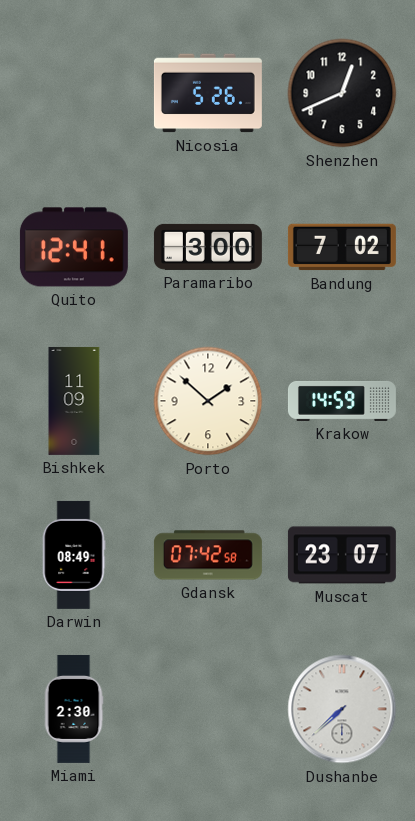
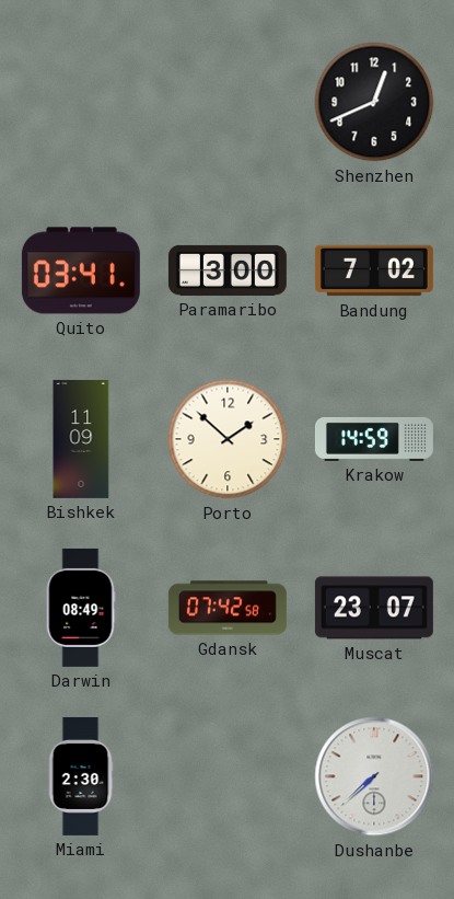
Nicosia: 5:26 -> none
Quito: 12:41 -> 03:41
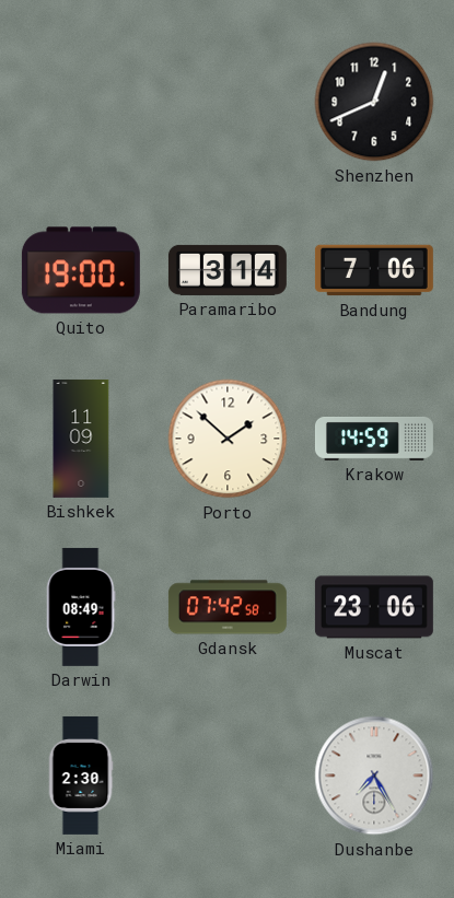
Quito: 03:41 -> 19:00
Paramaribo: 3:00 -> 3:14
Bandung: 7:02 -> 7:06
Muscat: 23:07 -> 23:06
Dushanbe: 7:38 -> 7:25
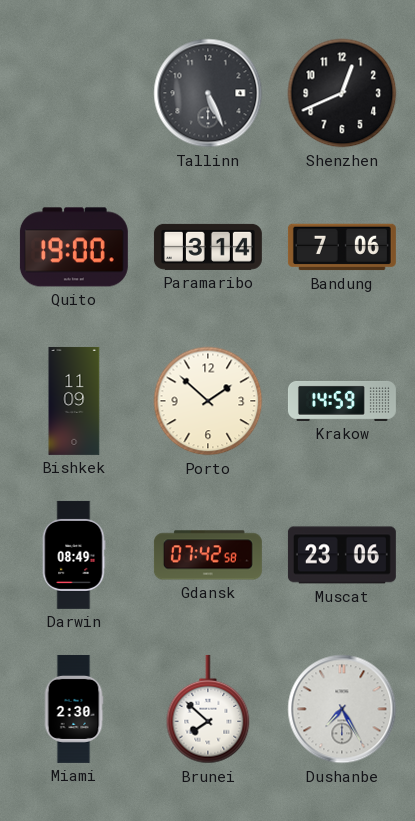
Tallinn: none -> 5:26
Brunei: none -> 7:52
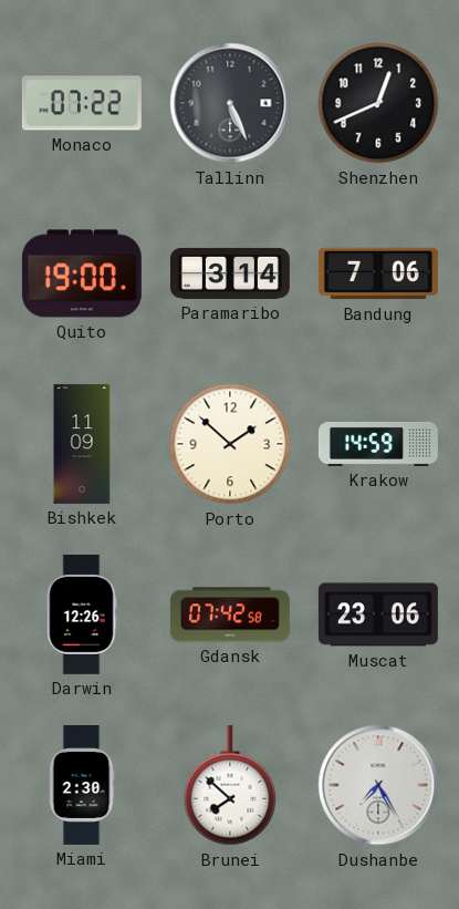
Monaco: none -> 07:22
Darwin: 08:49 -> 12:26
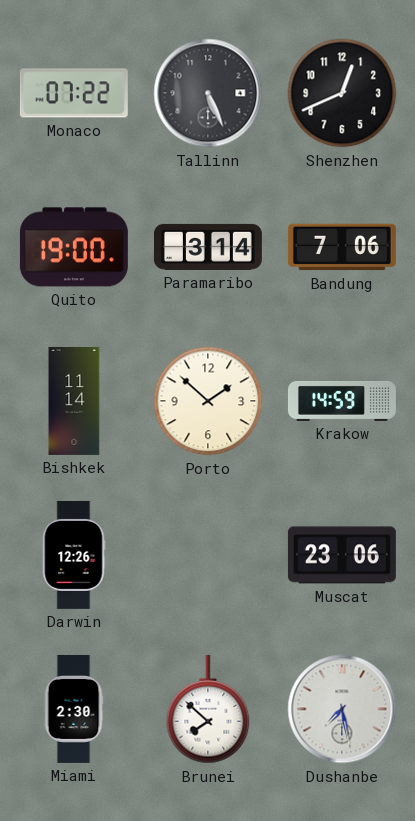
Bishkek: 11:09 -> 11:14
Gdansk: 07:42 -> none
Dushanbe: 7:25 -> 7:28
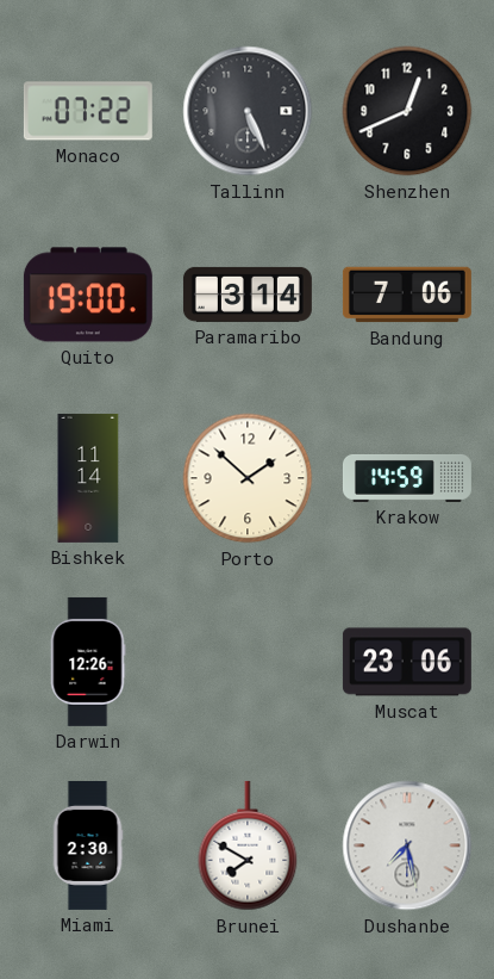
Brunei: 7:52 -> 7:50
